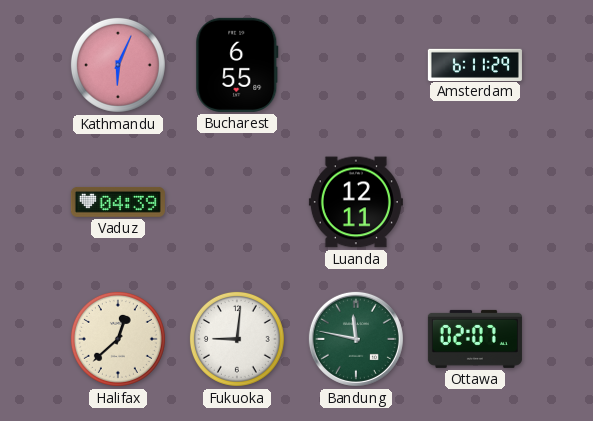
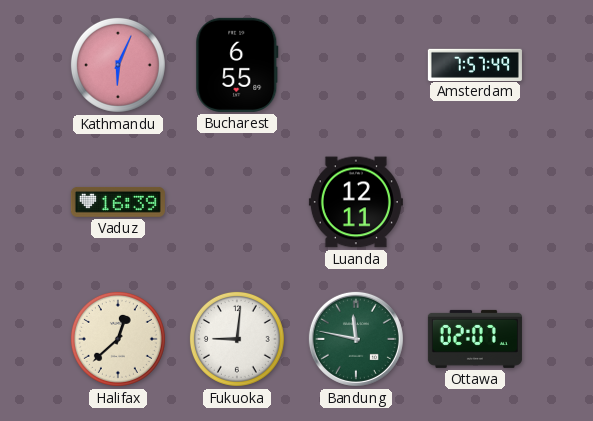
Amsterdam: 6:11 -> 7:57
Vaduz: 04:39 -> 16:39
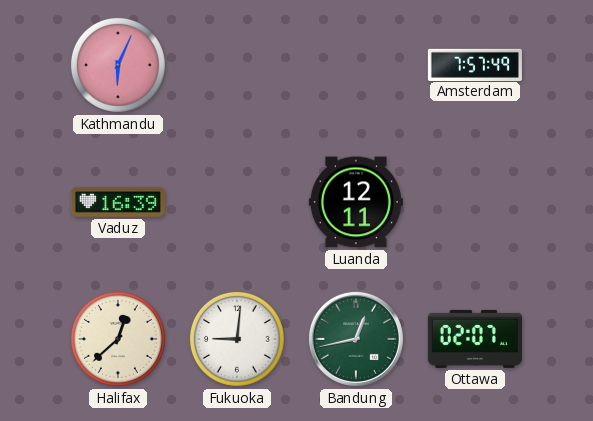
Bucharest: 6:55 -> none
Bandung: 11:47 -> 12:43
